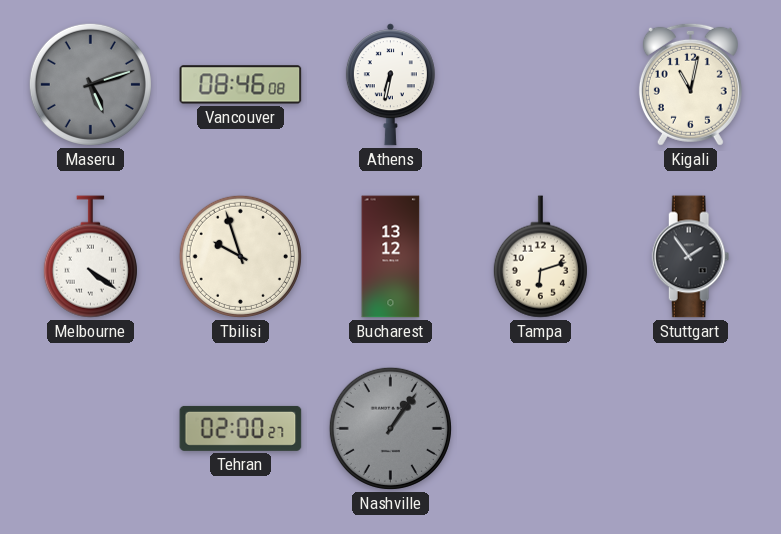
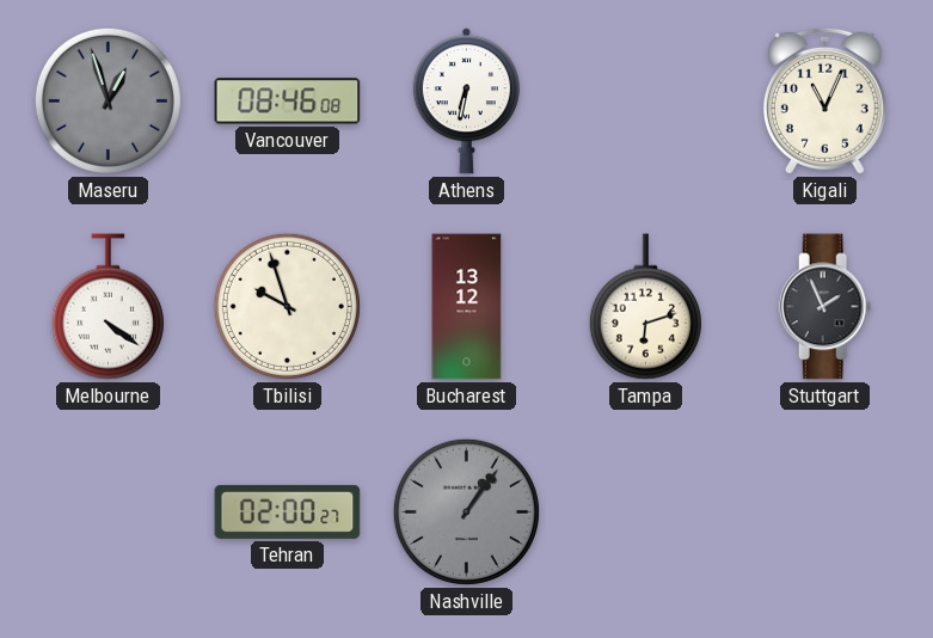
Maseru: 5:12 -> 12:57
Kigali: 11:02 -> 11:04
Stuttgart: 1:54 -> 1:56
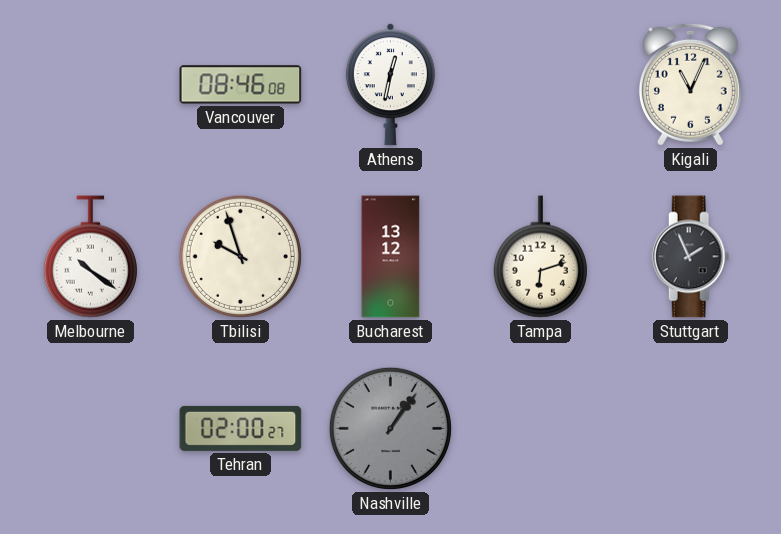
Maseru: 12:57 -> none
Athens: 6:32 -> 12:32
Melbourne: 4:21 -> 10:21
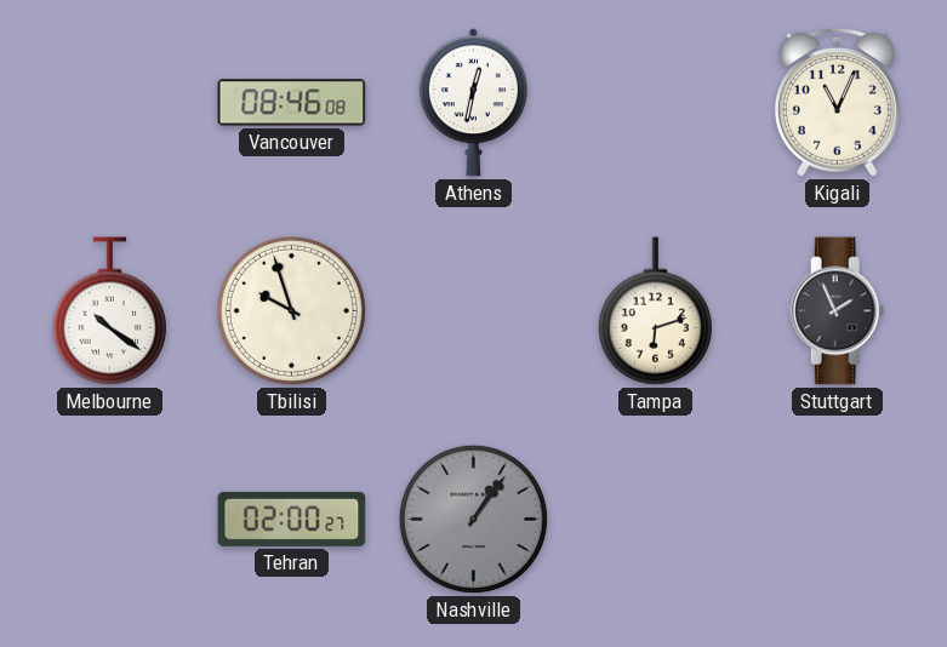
Bucharest: 13:12 -> none
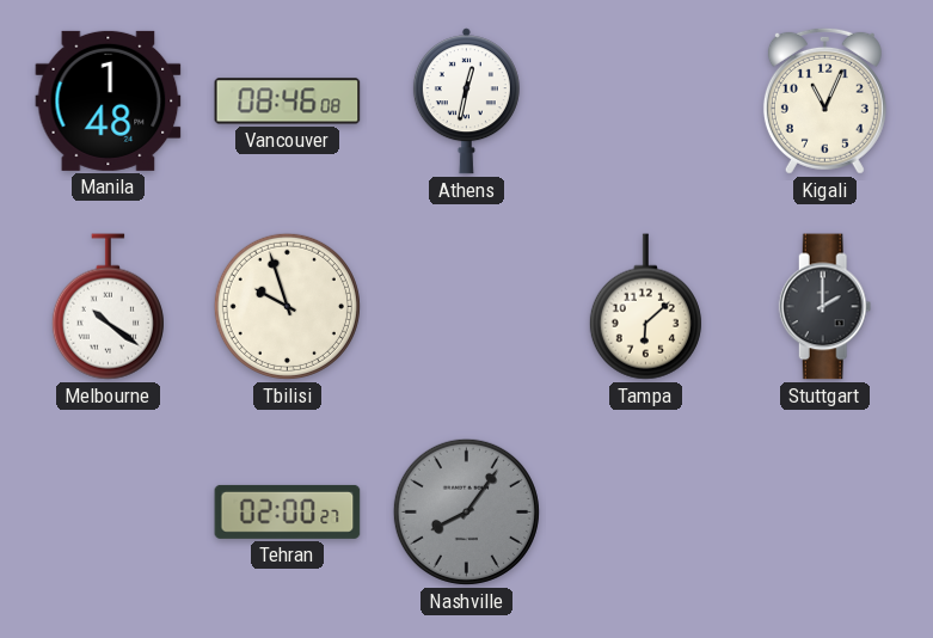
Manila: none -> 1:48
Tampa: 6:12 -> 6:08
Stuttgart: 1:56 -> 2:00
Nashville: 1:06 -> 8:06
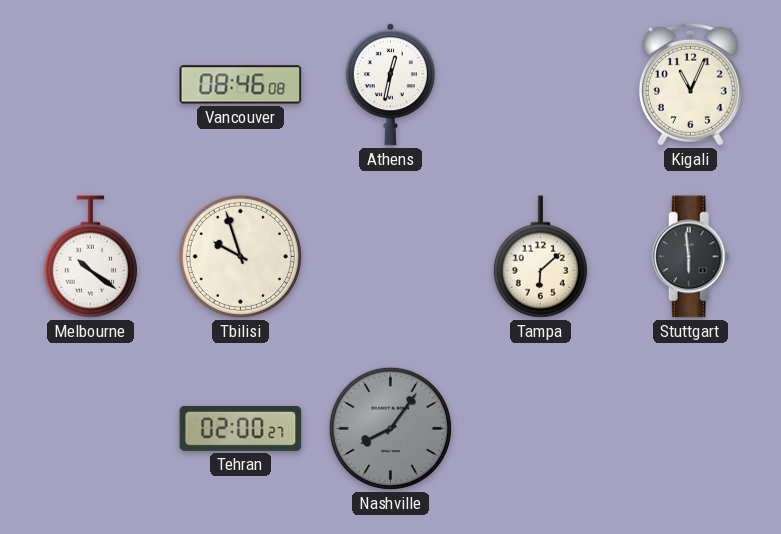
Manila: 1:48 -> none
Stuttgart: 2:00 -> 5:59
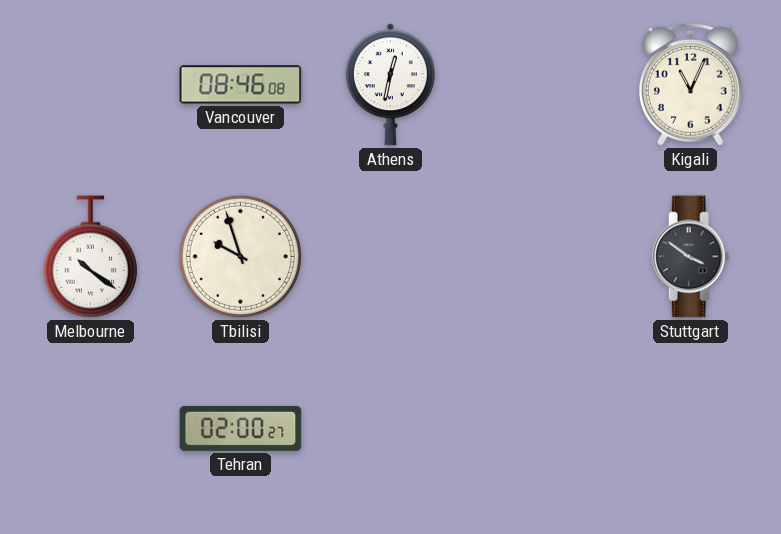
Tampa: 6:08 -> none
Stuttgart: 5:59 -> 3:51
Nashville: 8:06 -> none
